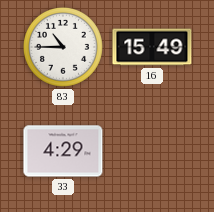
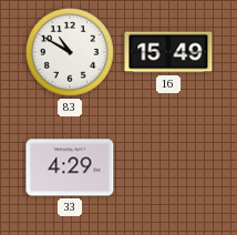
83: 10:45 -> 10:50
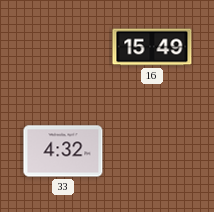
83: 10:50 -> none
33: 4:29 -> 4:32
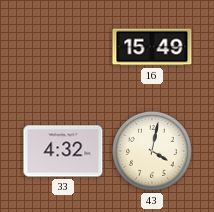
43: none -> 4:02
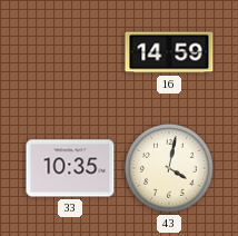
16: 15:49 -> 14:59
33: 4:32 -> 10:35
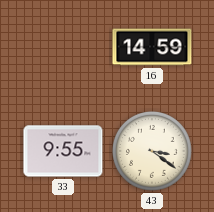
33: 10:35 -> 9:55
43: 4:02 -> 3:21
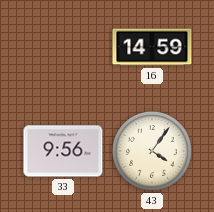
33: 9:55 -> 9:56
43: 3:21 -> 4:06
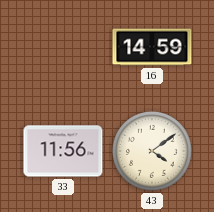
33: 9:56 -> 11:56
43: 4:06 -> 4:09
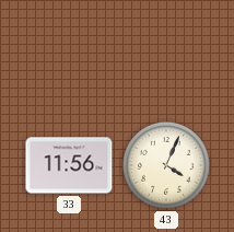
16: 14:59 -> none
43: 4:09 -> 4:04
